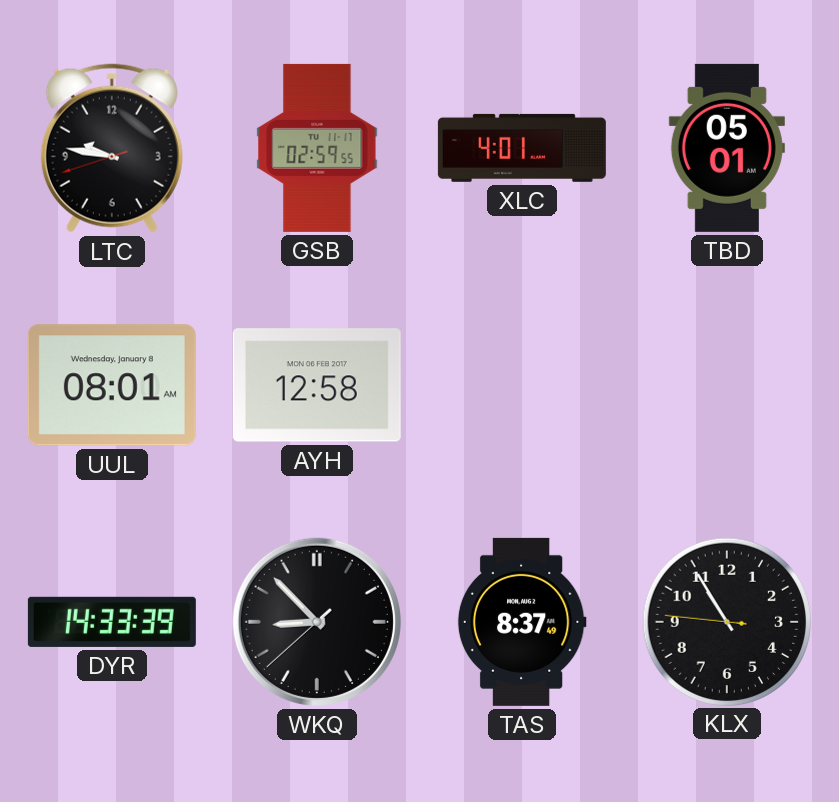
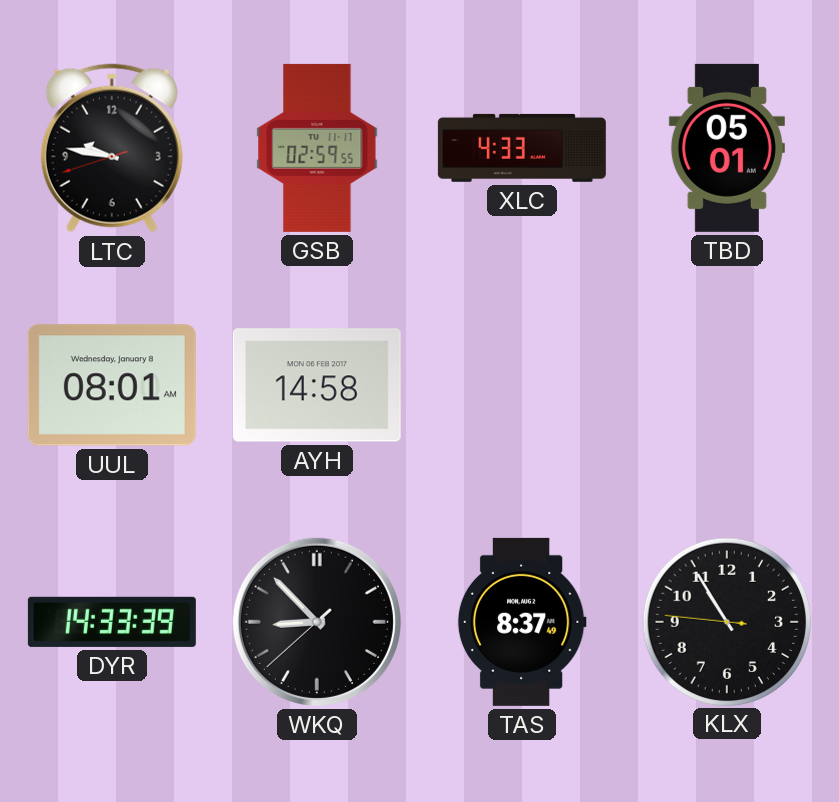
XLC: 4:01 -> 4:33
AYH: 12:58 -> 14:58
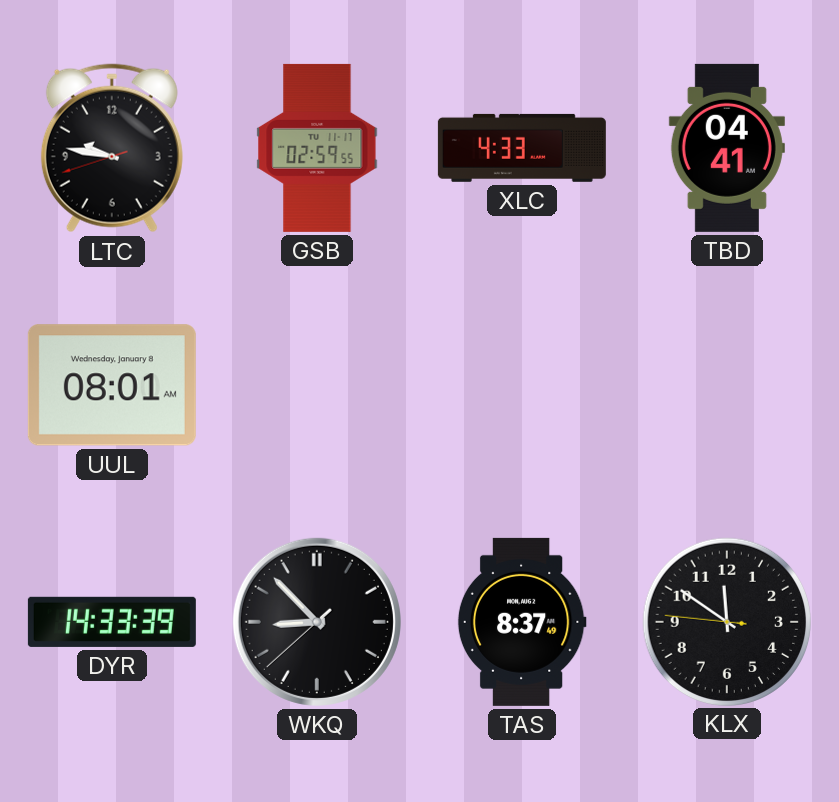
TBD: 05:01 -> 04:41
AYH: 14:58 -> none
KLX: 10:54 -> 11:50
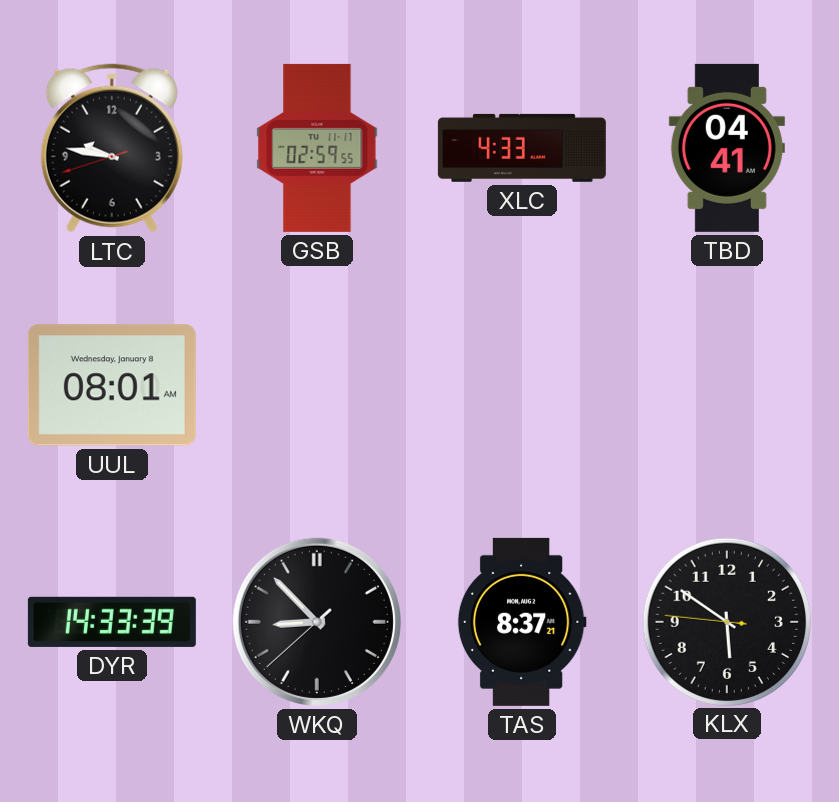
TAS: 8:37:49 -> 8:37:21
KLX: 11:50 -> 5:50
